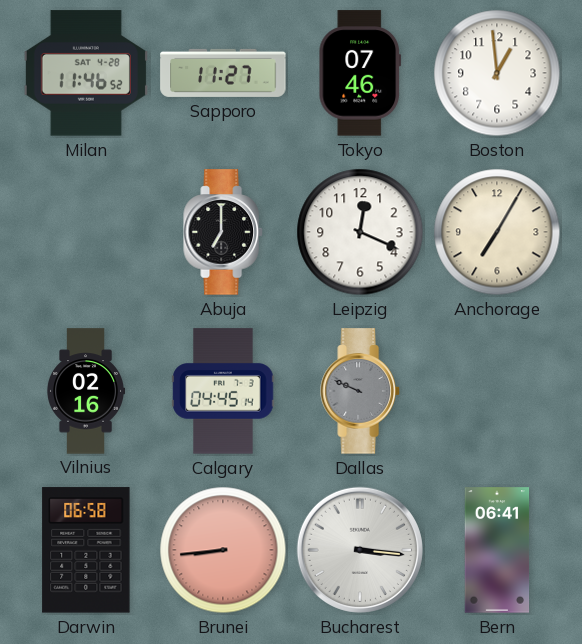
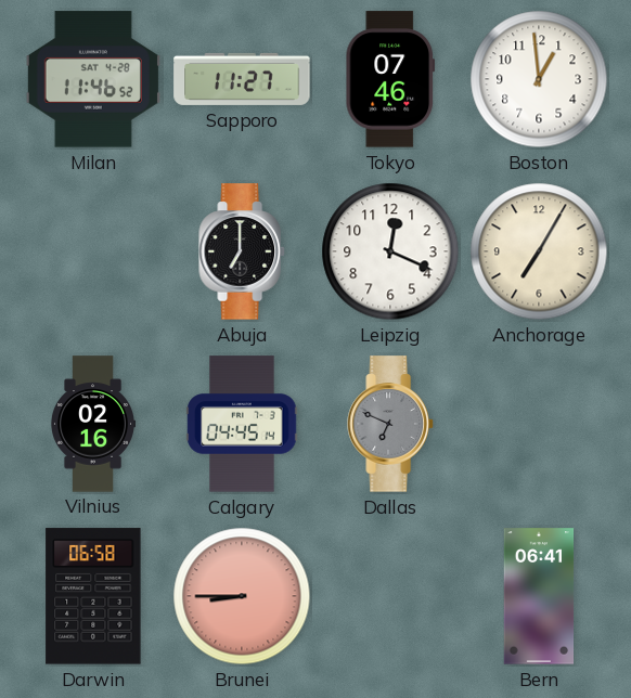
Dallas: 9:49 -> 6:49
Brunei: 8:44 -> 8:45
Bucharest: 3:16 -> none
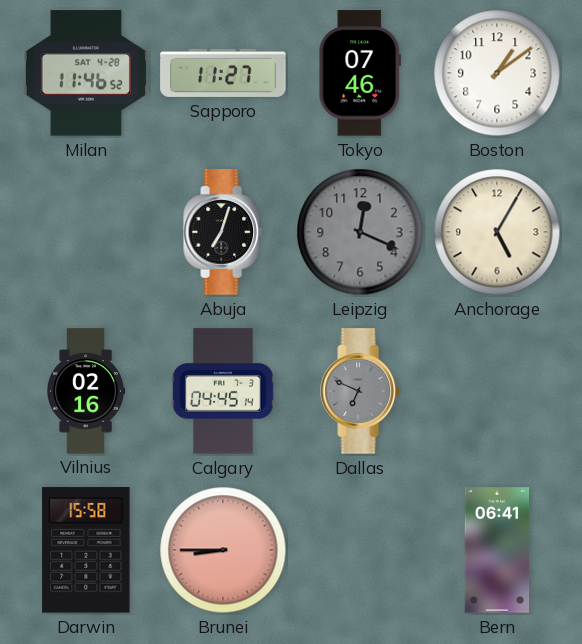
Boston: 12:59 -> 1:09
Abuja: 7:00 -> 7:03
Leipzig dial: white -> grey
Anchorage: 7:05 -> 5:05
Darwin: 06:58 -> 15:58
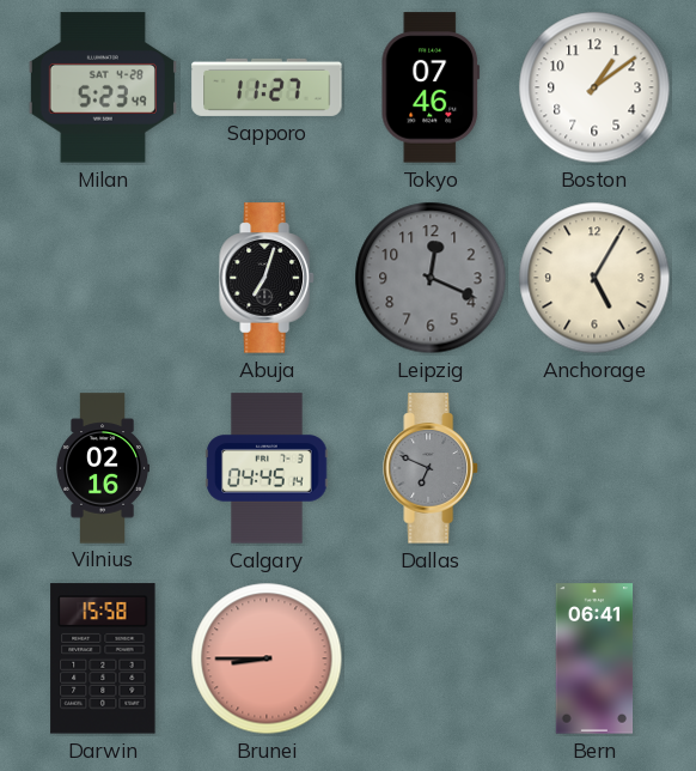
Milan: 11:46 -> 5:23
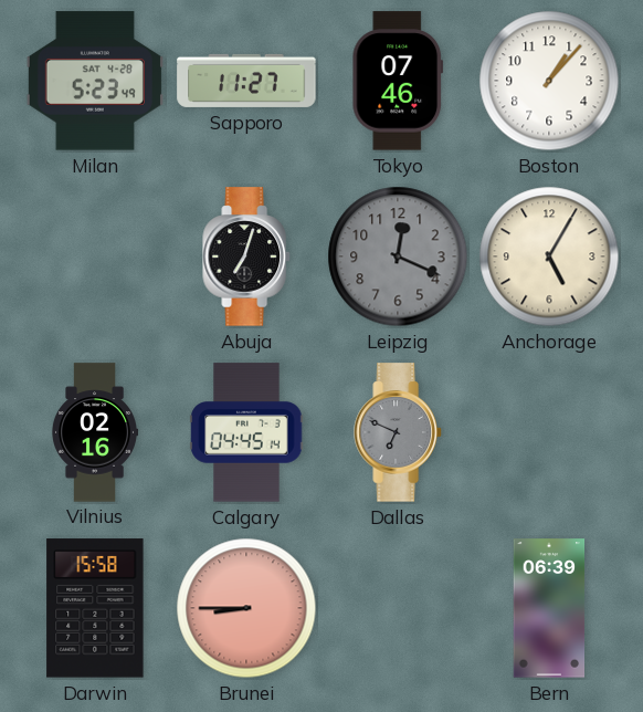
Boston: 1:09 -> 1:07
Bern: 06:41 -> 06:39
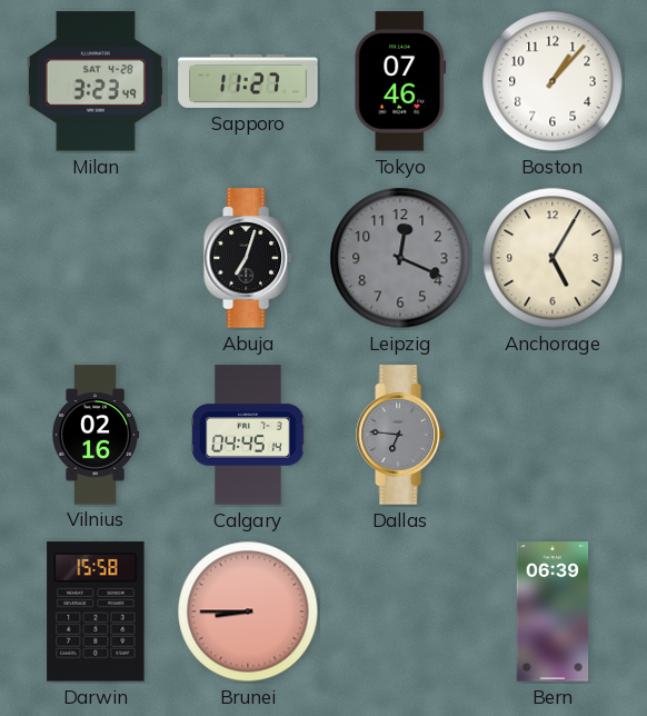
Milan: 5:23 -> 3:23
Dallas: 6:49 -> 6:46
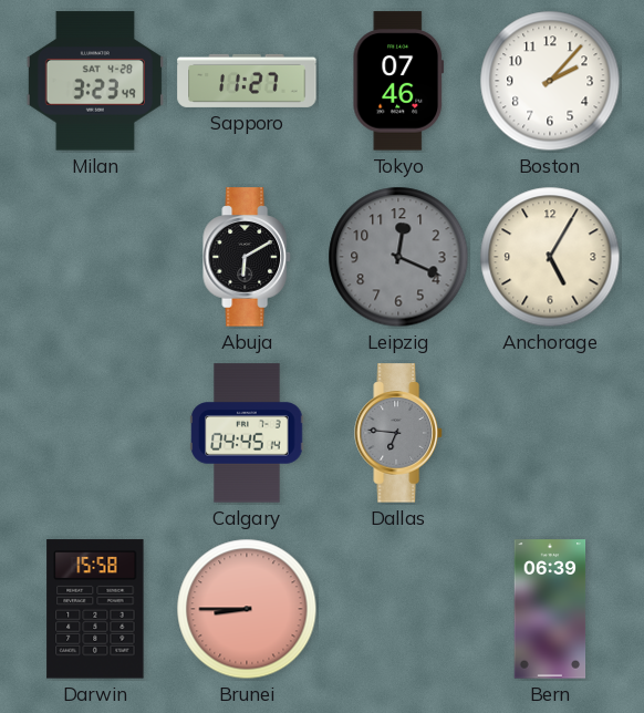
Boston: 1:07 -> 2:07
Abuja: 7:03 -> 6:10
Vilnius: 02:16 -> none
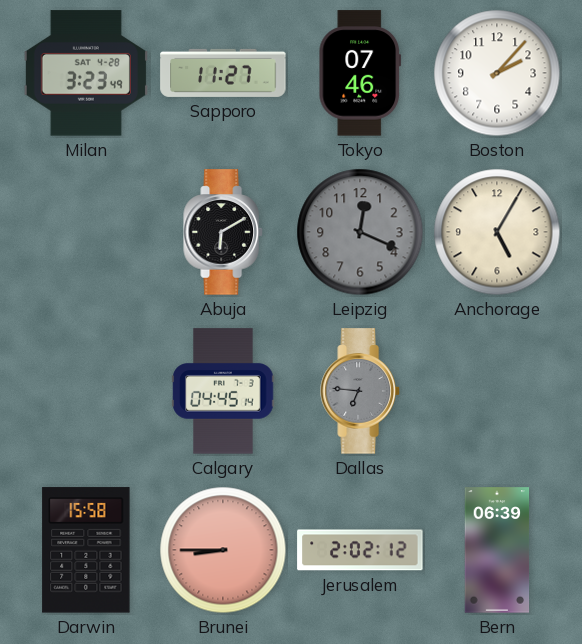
Jerusalem: none -> 2:02
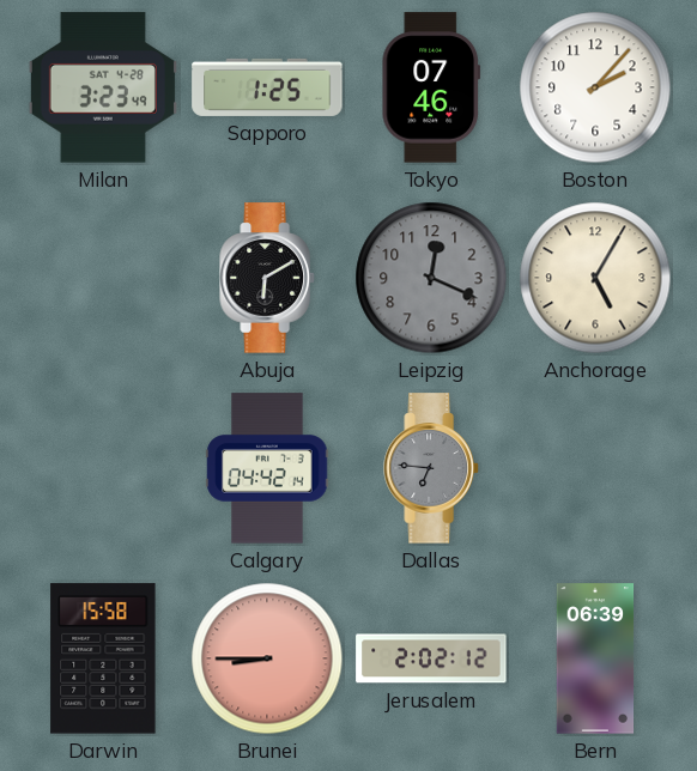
Sapporo: 11:27 -> 1:25
Calgary: 04:45 -> 04:42
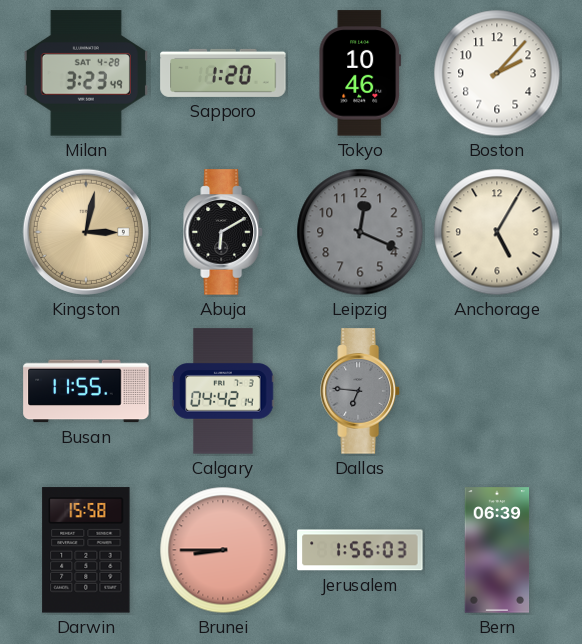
Sapporo: 1:25 -> 1:20
Tokyo: 07:46 -> 10:46
Kingston: none -> 3:02
Busan: none -> 11:55
Jerusalem: 2:02 -> 1:56
